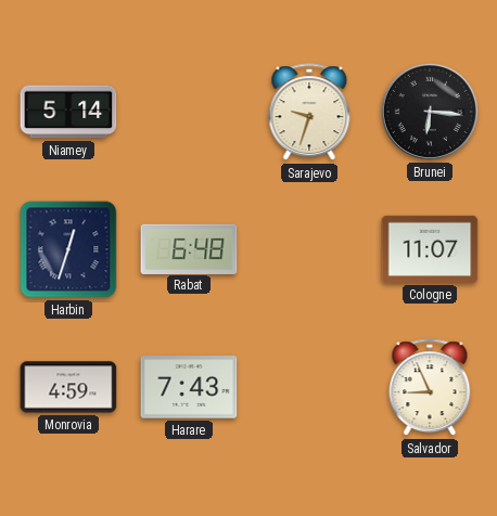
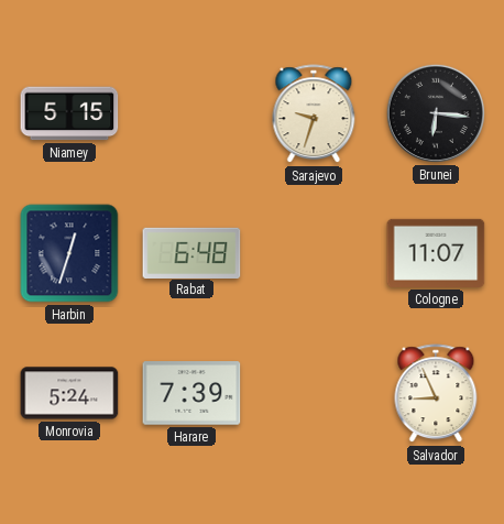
Niamey: 5:14 -> 5:15
Monrovia: 4:59 -> 5:24
Harare: 7:43 -> 7:39
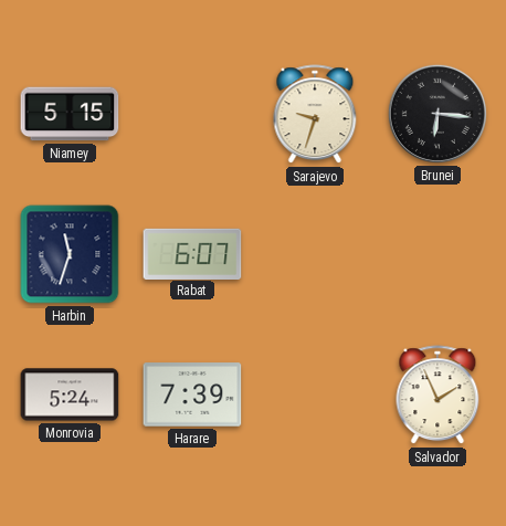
Harbin: 12:33 -> 11:33
Rabat: 6:48 -> 6:07
Cologne: 11:07 -> none
Salvador: 8:56 -> 1:56
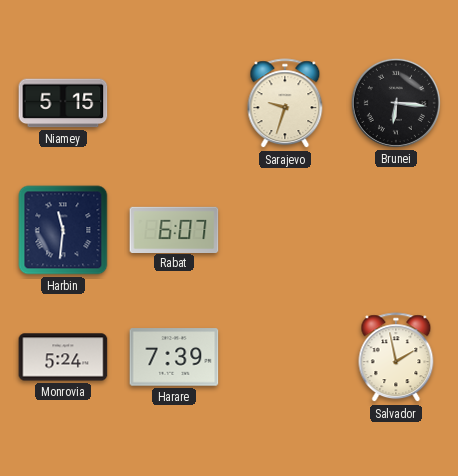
Harbin: 11:33 -> 11:31
Salvador: 1:56 -> 1:58
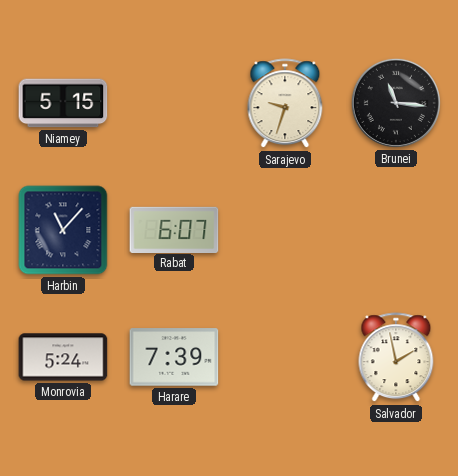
Brunei: 6:16 -> 11:16
Harbin: 11:31 -> 11:07
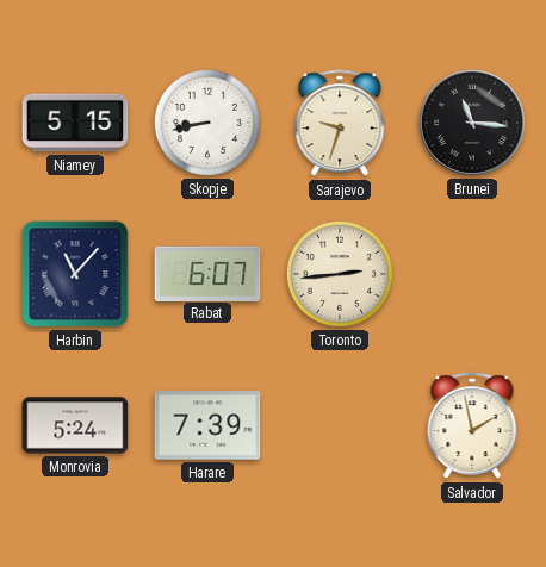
Skopje: none -> 8:43
Toronto: none -> 2:44
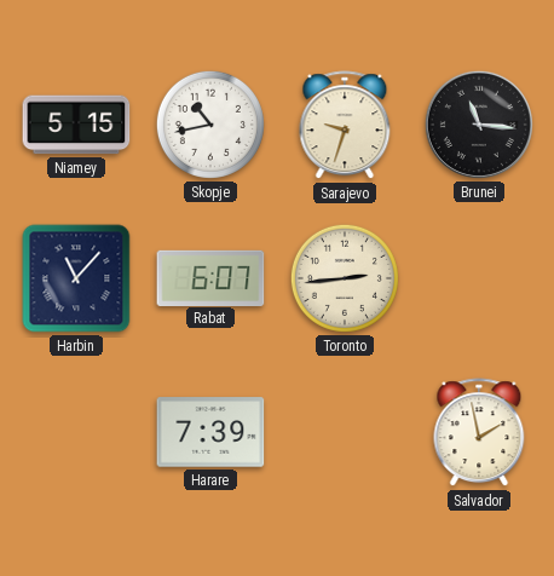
Skopje: 8:43 -> 10:43
Monrovia: 5:24 -> none
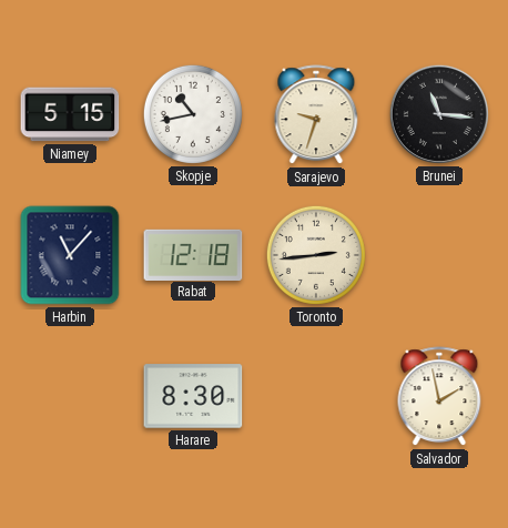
Rabat: 6:07 -> 12:18
Harare: 7:39 -> 8:30
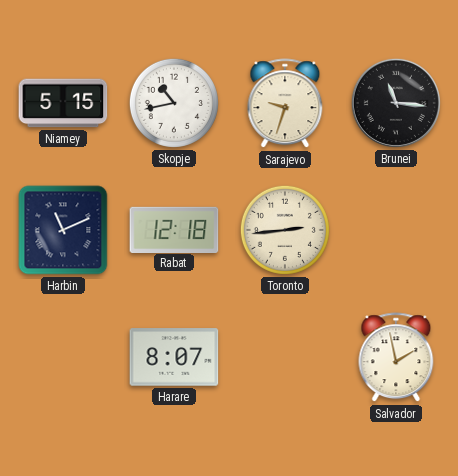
Harbin: 11:07 -> 11:11
Harare: 8:30 -> 8:07
